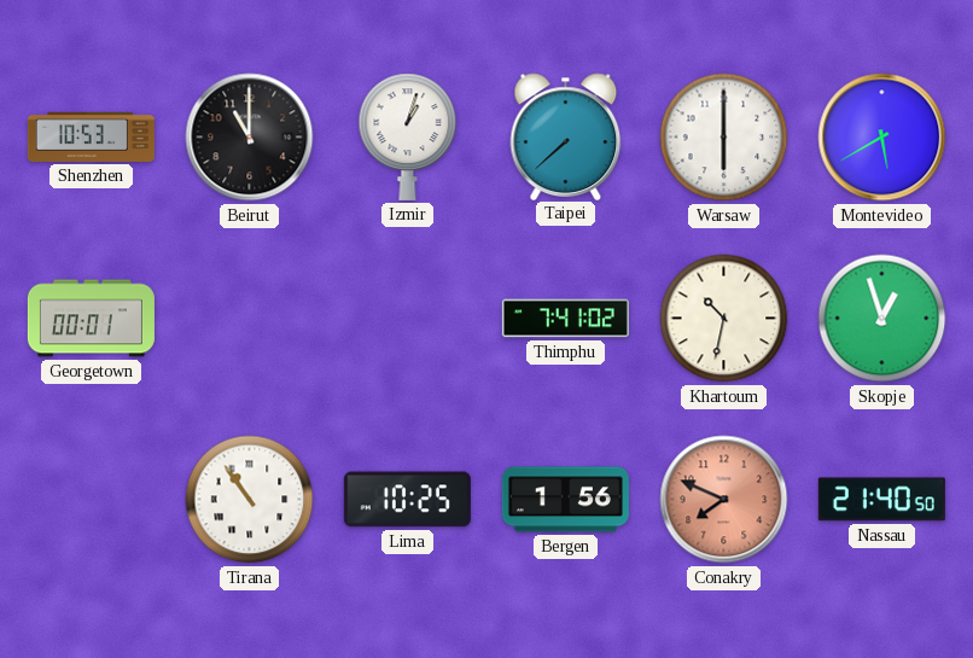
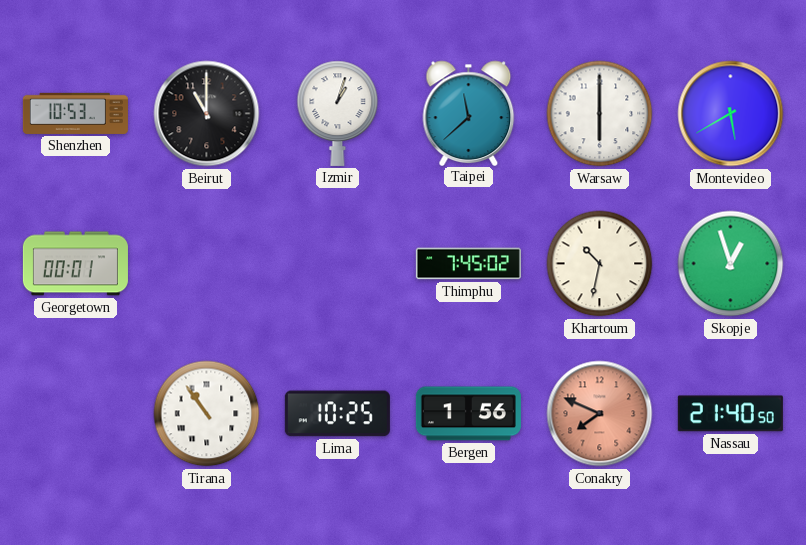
Taipei: 7:38 -> 11:38
Thimphu: 7:41 -> 7:45
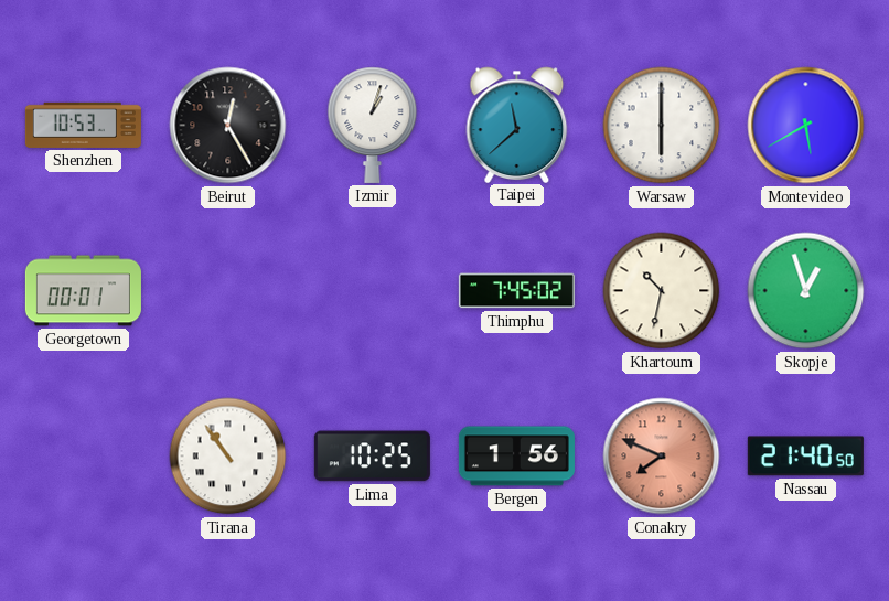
Beirut: 11:00 -> 12:25
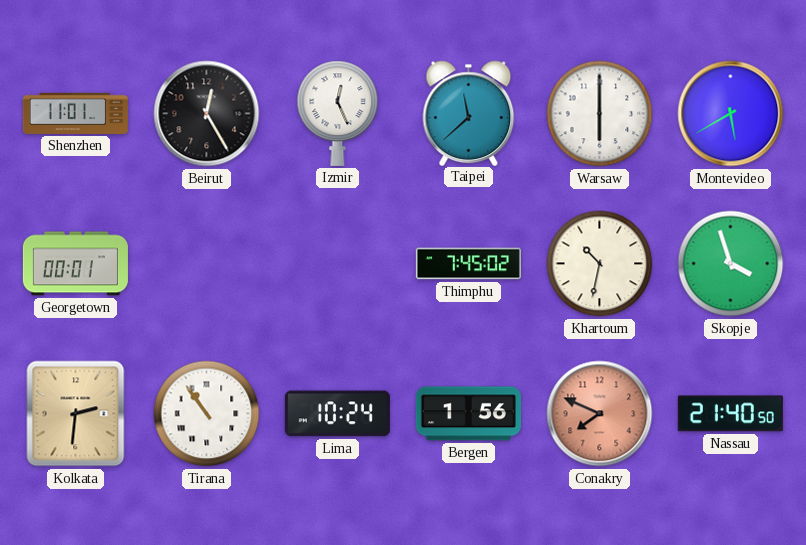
Shenzhen: 10:53 -> 11:01
Izmir: 1:03 -> 12:26
Skopje: 12:57 -> 3:57
Kolkata: none -> 2:31
Lima: 10:25 -> 10:24
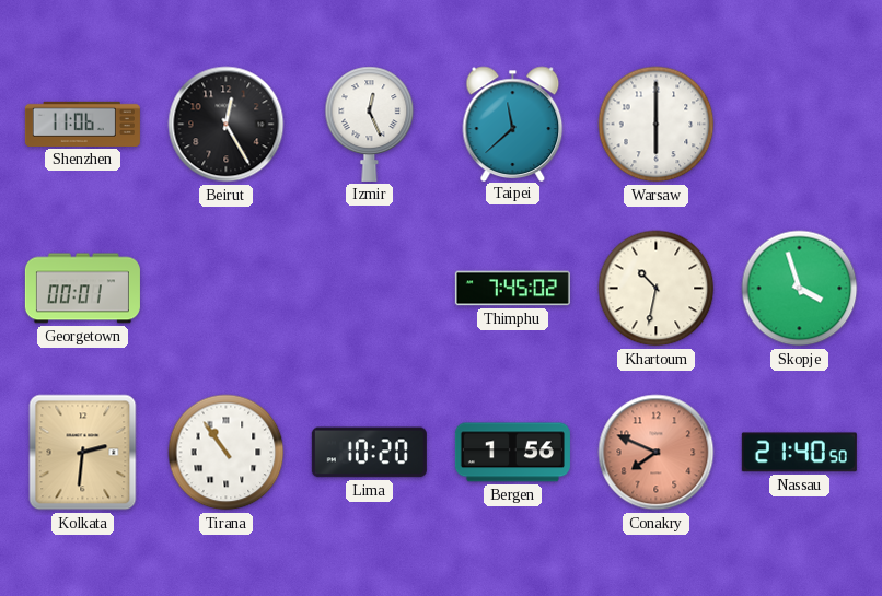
Shenzhen: 11:01 -> 11:06
Montevideo: 5:40 -> none
Lima: 10:24 -> 10:20
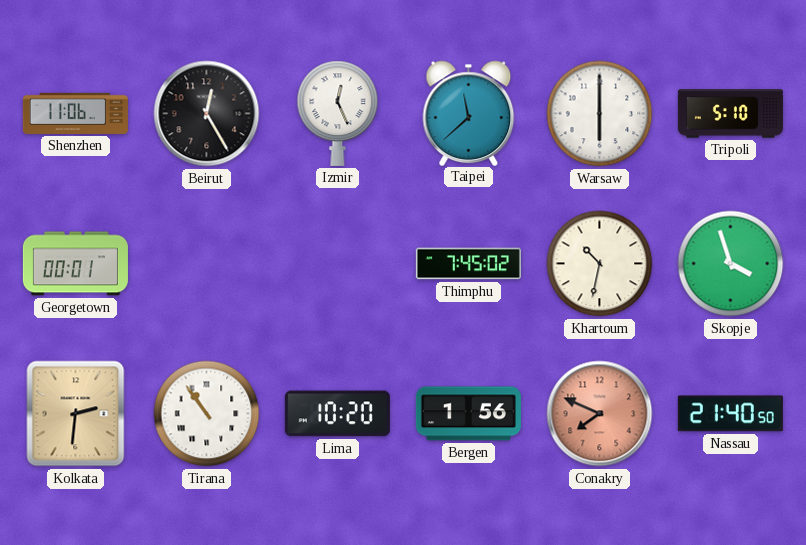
Tripoli: none -> 5:10
